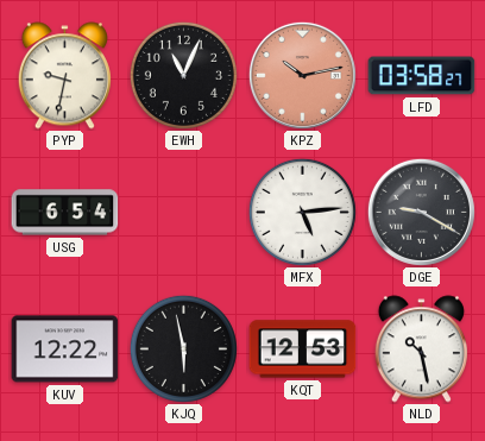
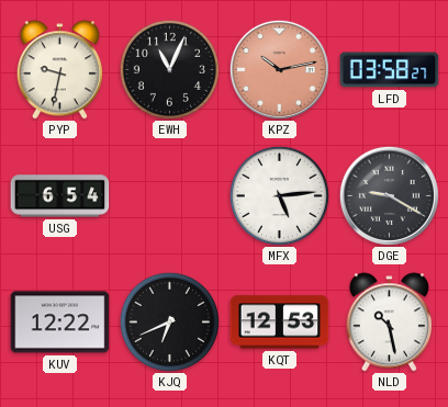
KJQ: 5:58 -> 6:41
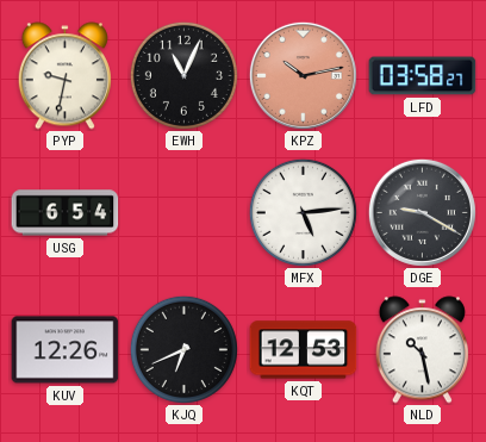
KUV: 12:22 -> 12:26
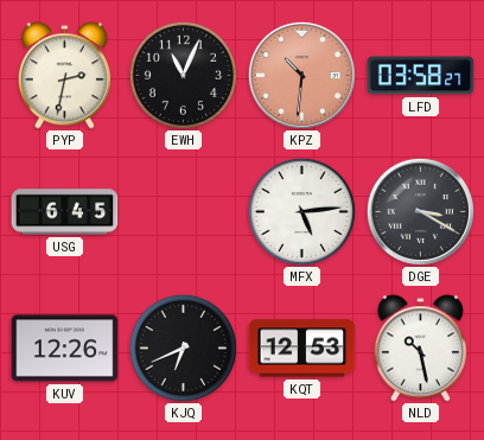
PYP: 9:32 -> 2:32
KPZ: 10:13 -> 10:31
USG: 6:54 -> 6:45
DGE: 9:20 -> 3:20
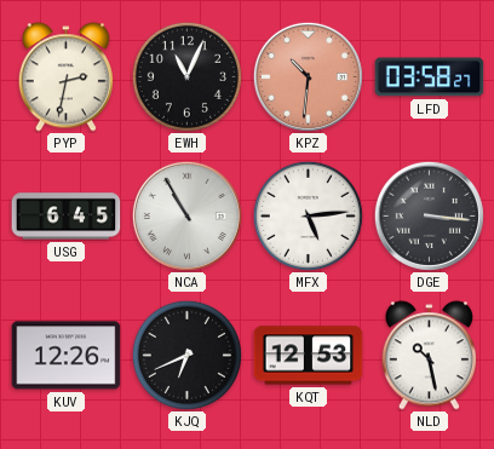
NCA: none -> 10:55
DGE: 3:20 -> 3:16
